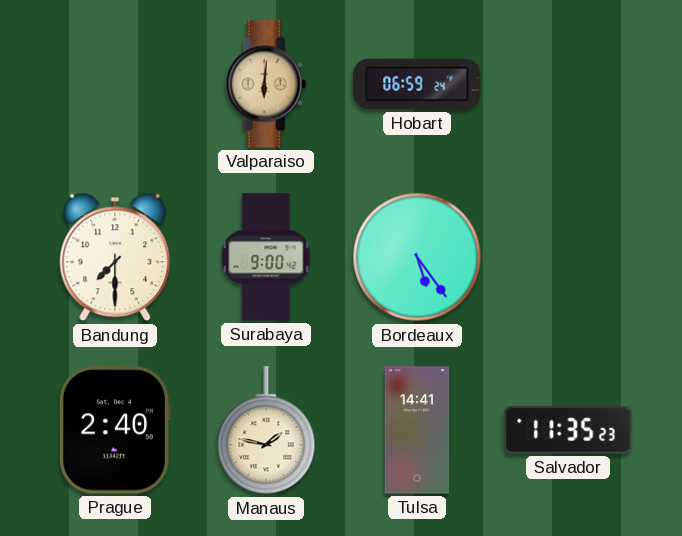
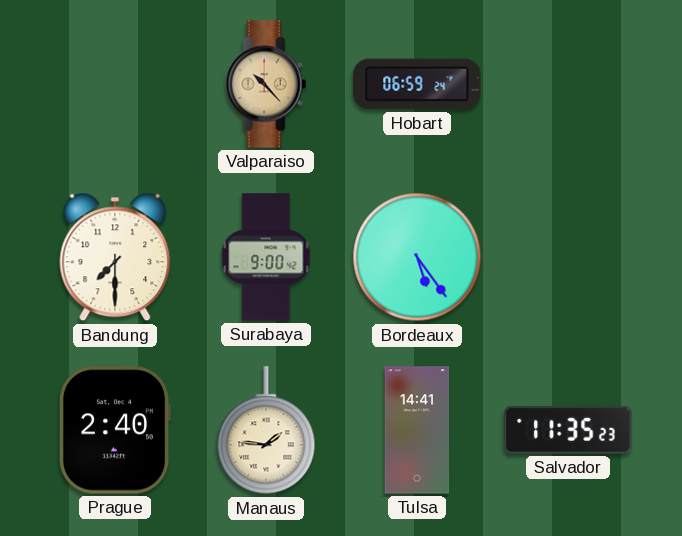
Valparaiso: 6:01 -> 10:23
Manaus: 1:47 -> 1:46
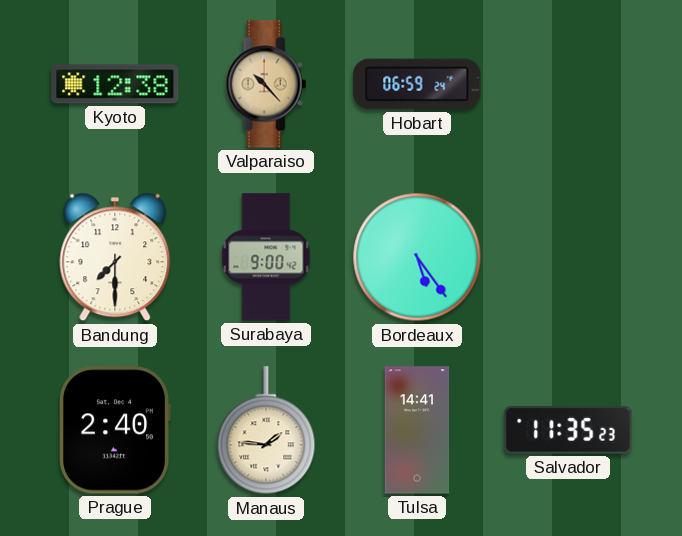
Kyoto: none -> 12:38
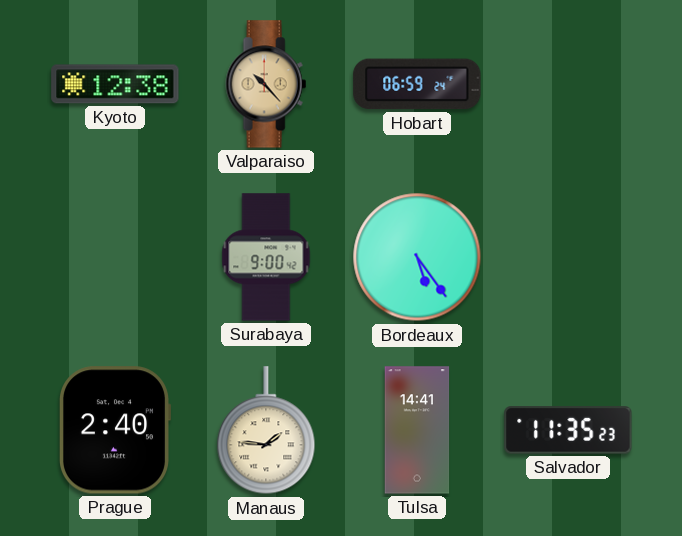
Bandung: 7:30 -> none
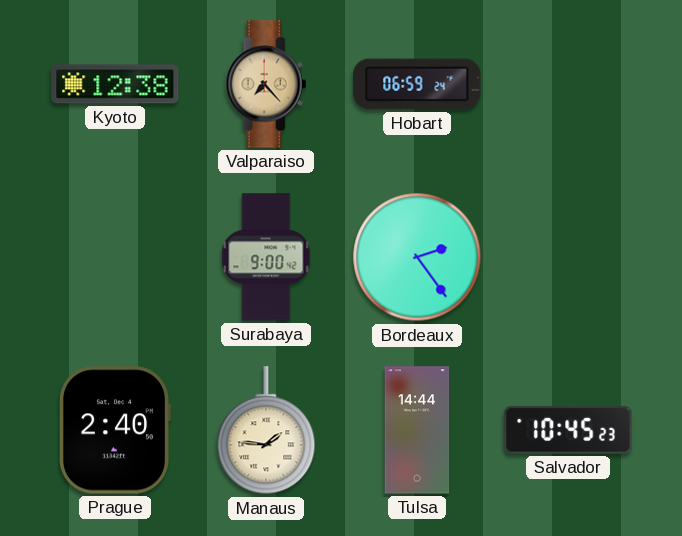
Valparaiso: 10:23 -> 7:23
Bordeaux: 5:24 -> 2:24
Tulsa: 14:41 -> 14:44
Salvador: 11:35 -> 10:45
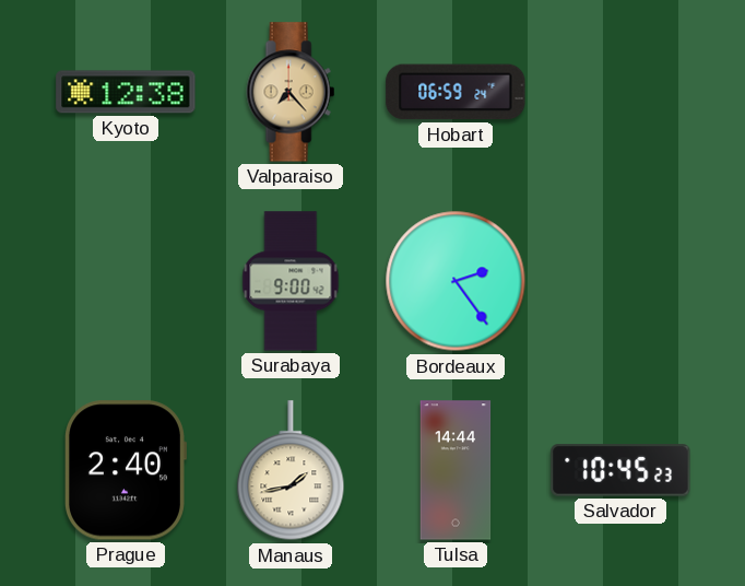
Manaus: 1:46 -> 1:43
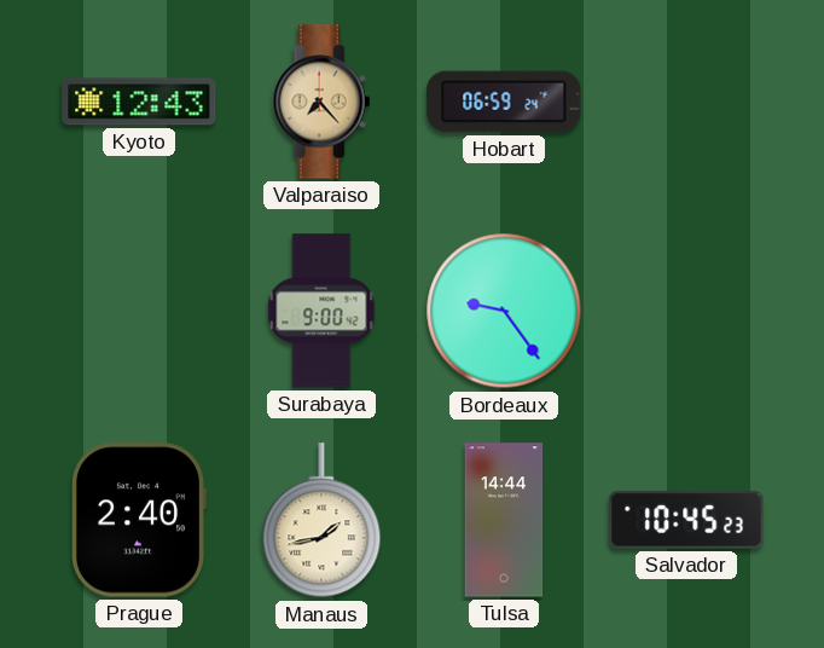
Kyoto: 12:38 -> 12:43
Bordeaux: 2:24 -> 9:24
